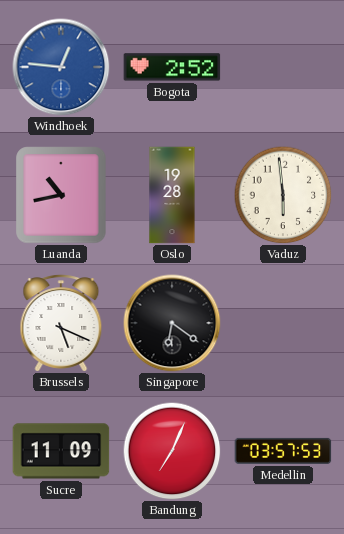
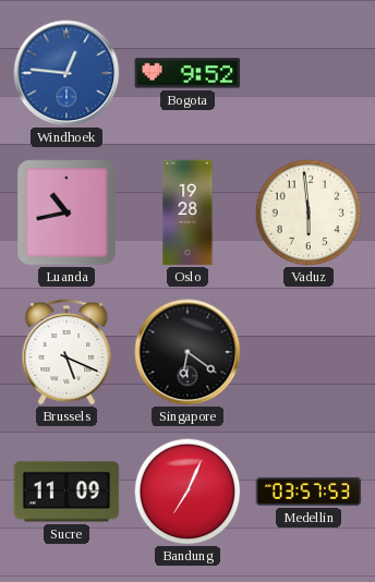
Bogota: 2:52 -> 9:52
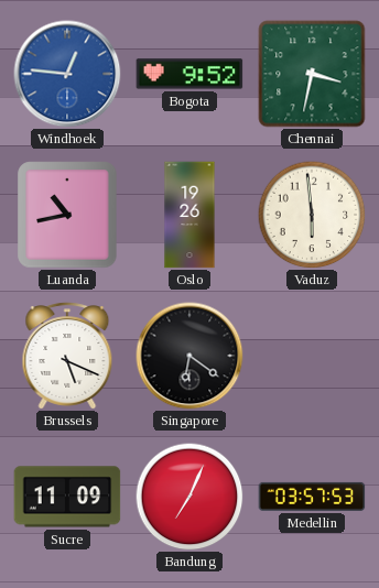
Chennai: none -> 3:32
Oslo: 19:28 -> 19:26
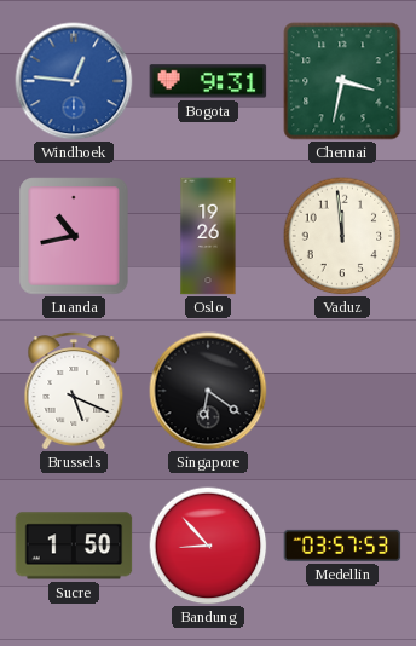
Bogota: 9:52 -> 9:31
Vaduz: 5:59 -> 11:59
Sucre: 11:09 -> 1:50
Bandung: 7:04 -> 8:53
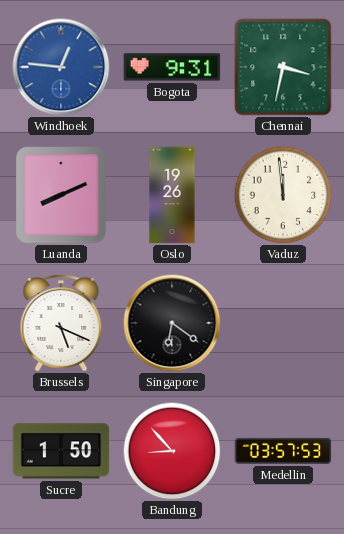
Luanda: 10:43 -> 8:11
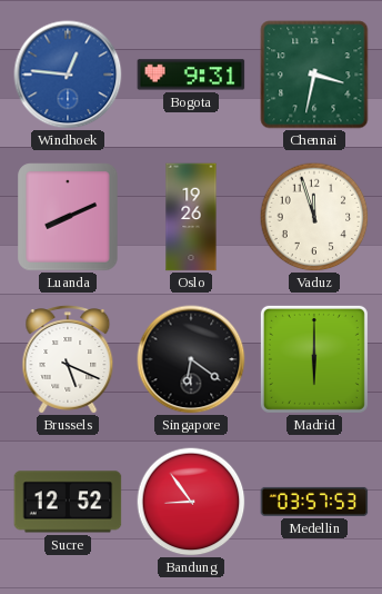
Vaduz: 11:59 -> 11:57
Madrid: none -> 6:00
Sucre: 1:50 -> 12:52
Bandung: 8:53 -> 8:54
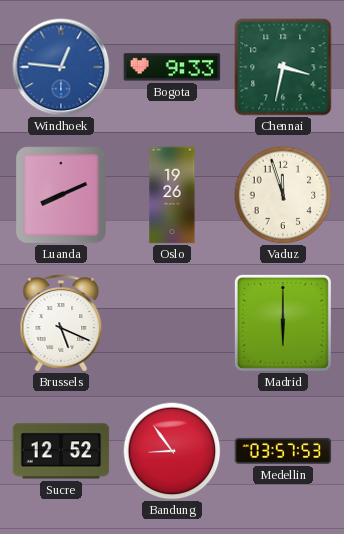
Bogota: 9:31 -> 9:33
Singapore: 6:21 -> none
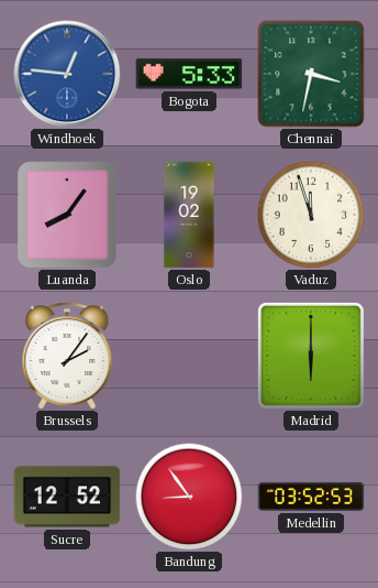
Bogota: 9:33 -> 5:33
Luanda: 8:11 -> 8:06
Oslo: 19:26 -> 19:02
Brussels: 5:19 -> 2:06
Medellin: 03:57 -> 03:52
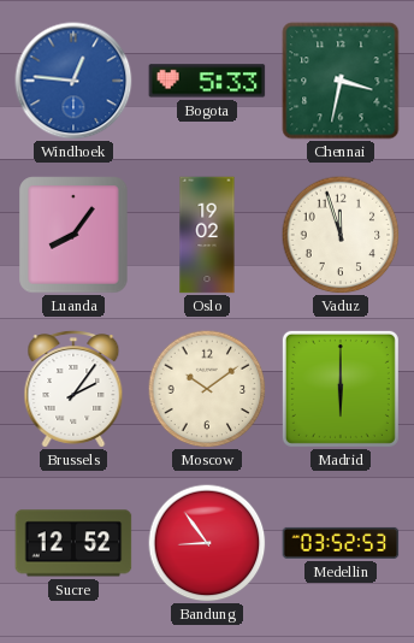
Moscow: none -> 10:09
